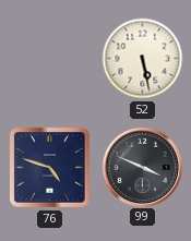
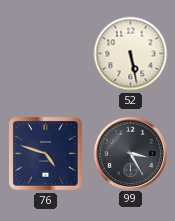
99: 3:49 -> 3:25
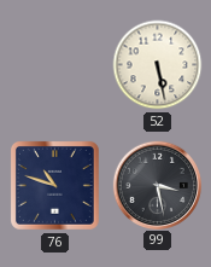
76: 4:48 -> 10:48
99: 3:25 -> 3:28
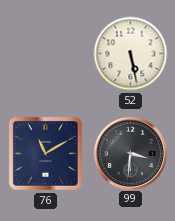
76: 10:48 -> 11:10
99: 3:28 -> 3:31
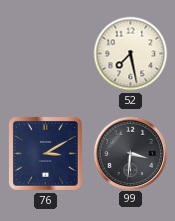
52: 5:28 -> 7:28
76: 11:10 -> 3:10
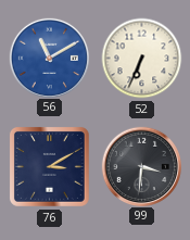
56: none -> 11:10
52: 7:28 -> 6:34
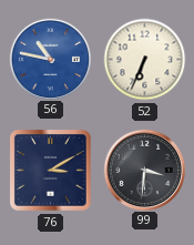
56: 11:10 -> 10:47
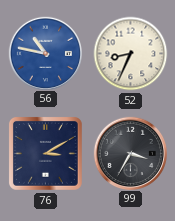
52: 6:34 -> 8:34
99: 3:31 -> 3:35
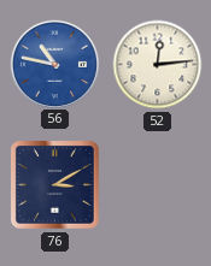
52: 8:34 -> 12:14
99: 3:35 -> none
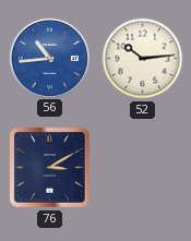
56: 10:47 -> 10:44
52: 12:14 -> 10:14
